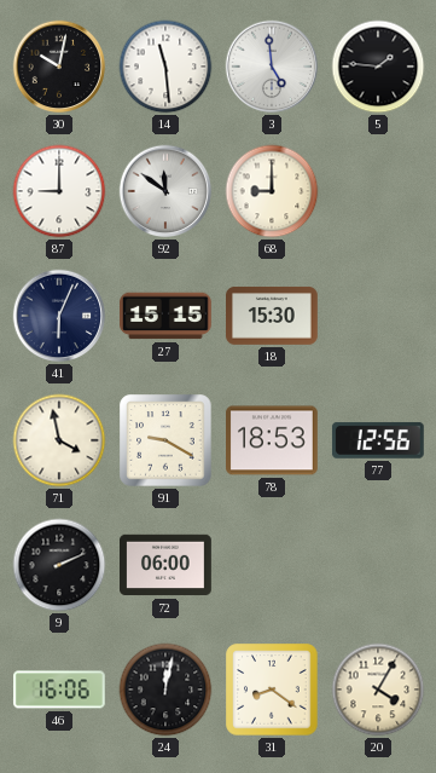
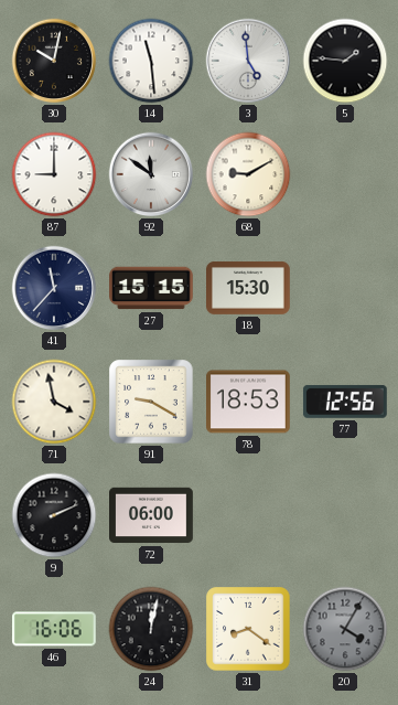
68: 9:00 -> 9:10
41: 6:04 -> 11:37
20 dial: cream -> grey
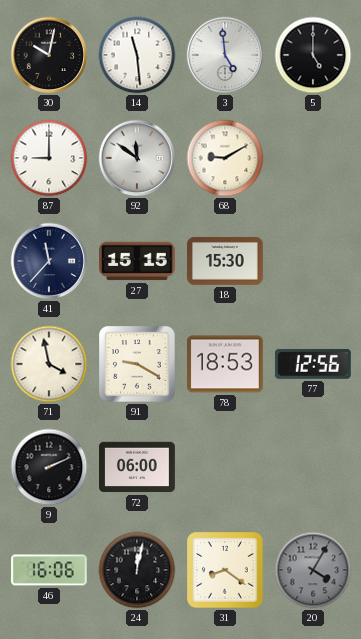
5: 1:46 -> 5:00
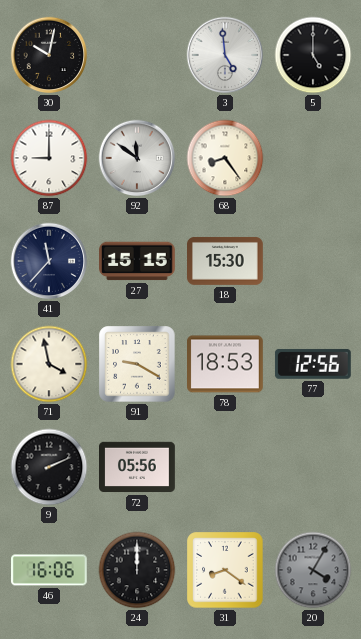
14: 11:29 -> none
68: 9:10 -> 8:24
72: 06:00 -> 05:56
24: 12:02 -> 12:00
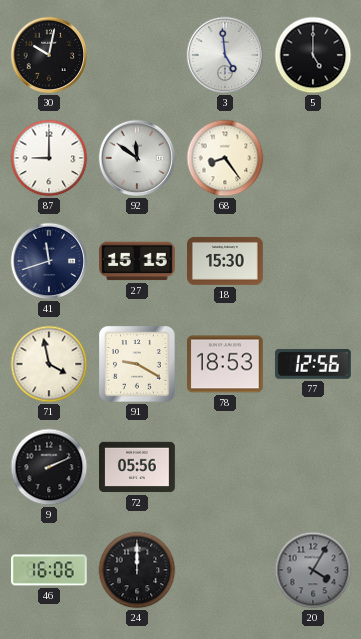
41: 11:37 -> 11:42
31: 8:21 -> none
